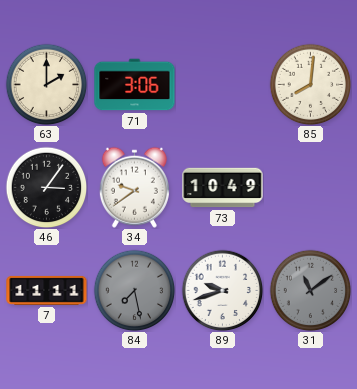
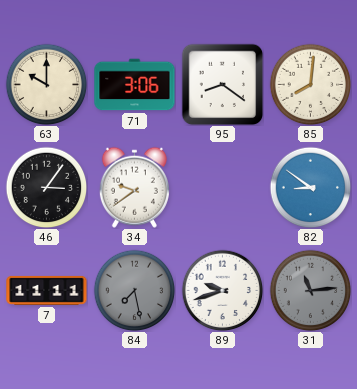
63: 2:00 -> 10:00
95: none -> 8:21
73: 10:49 -> none
82: none -> 8:51
31: 11:09 -> 11:14
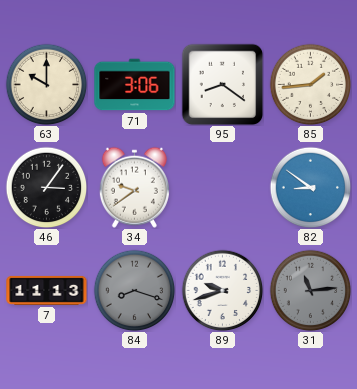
85: 8:01 -> 1:44
7: 11:11 -> 11:13
84: 7:28 -> 8:18
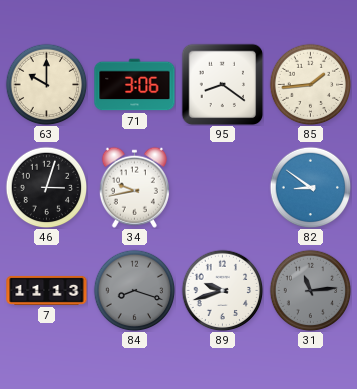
46: 3:06 -> 3:03
34: 9:39 -> 9:43
